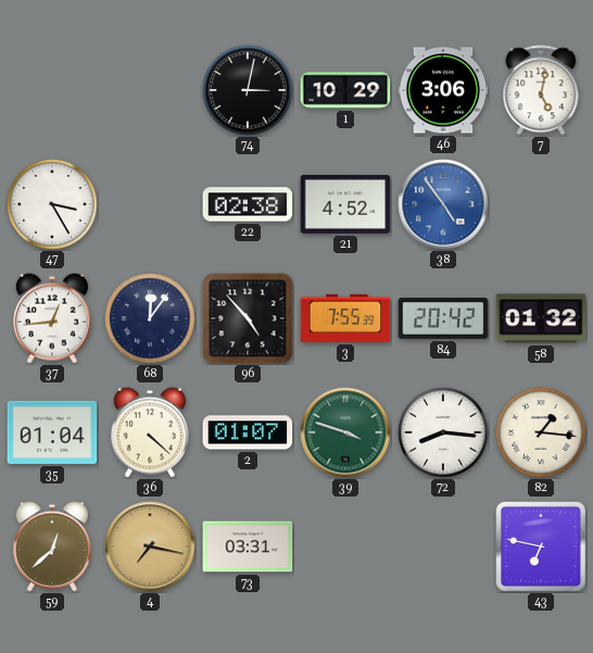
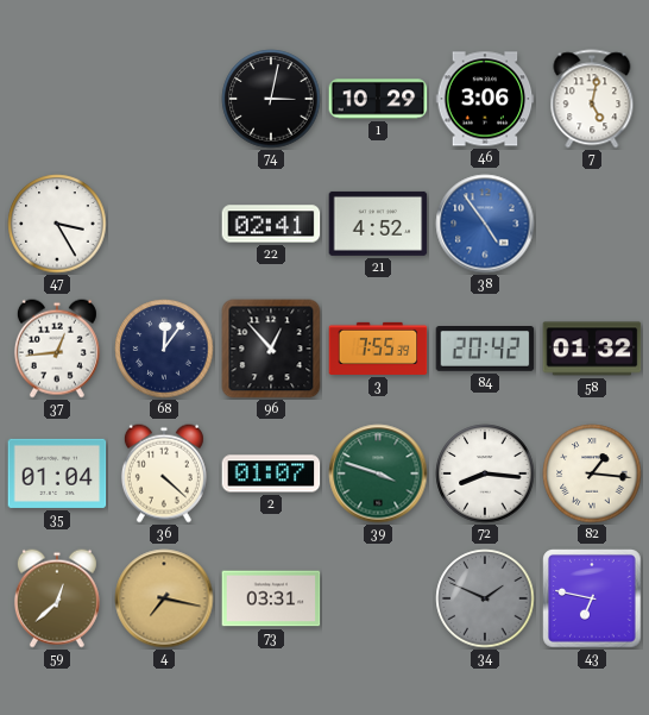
22: 02:38 -> 02:41
96: 4:53 -> 12:53
34: none -> 1:49
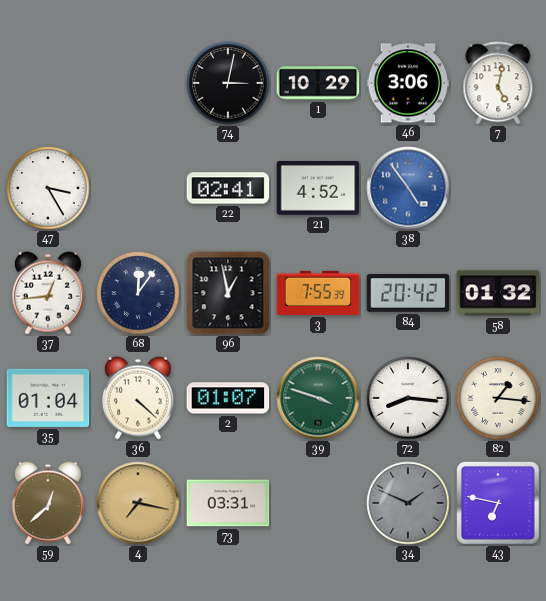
96: 12:53 -> 12:58
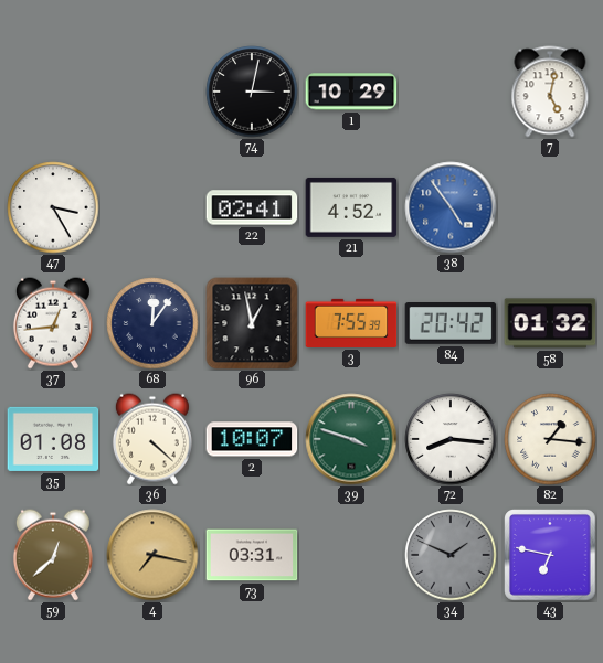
46: 3:06 -> none
35: 01:04 -> 01:08
2: 01:07 -> 10:07
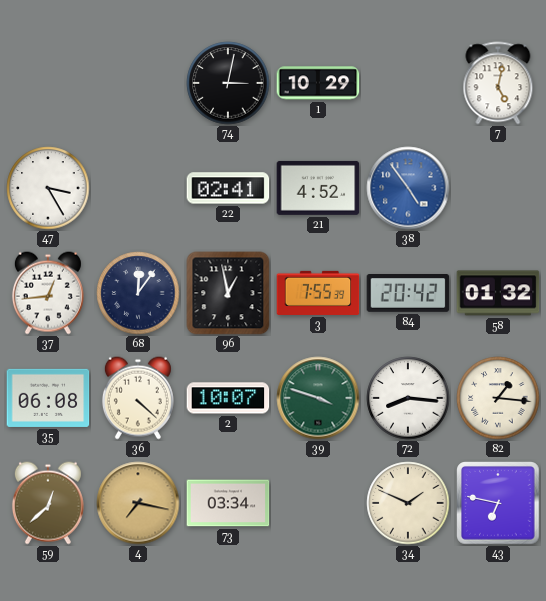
35: 01:08 -> 06:08
73: 03:31 -> 03:34
34 dial: grey -> cream
